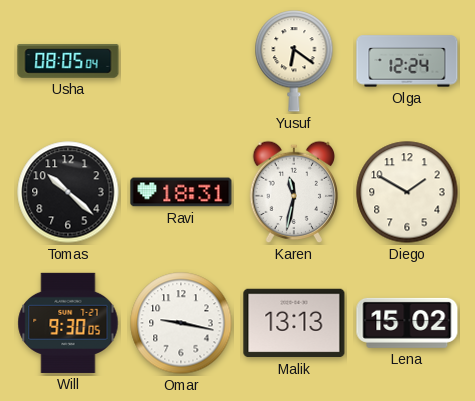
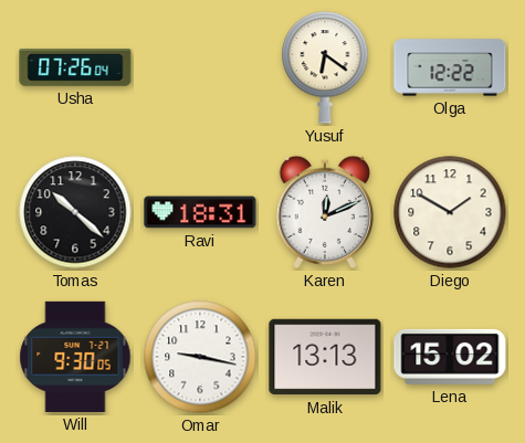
Usha: 08:05 -> 07:26
Olga: 12:24 -> 12:22
Karen: 11:32 -> 12:11
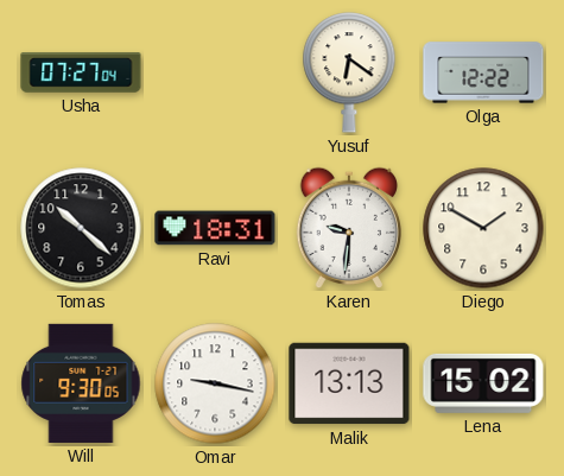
Usha: 07:26 -> 07:27
Karen: 12:11 -> 9:31
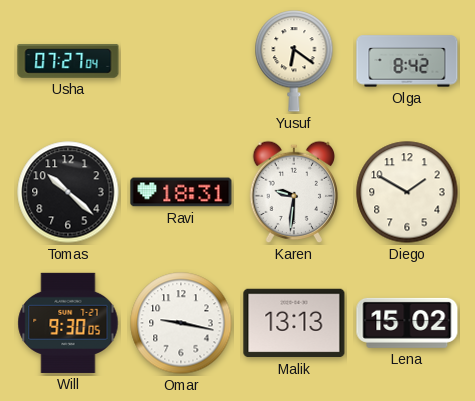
Olga: 12:22 -> 8:42
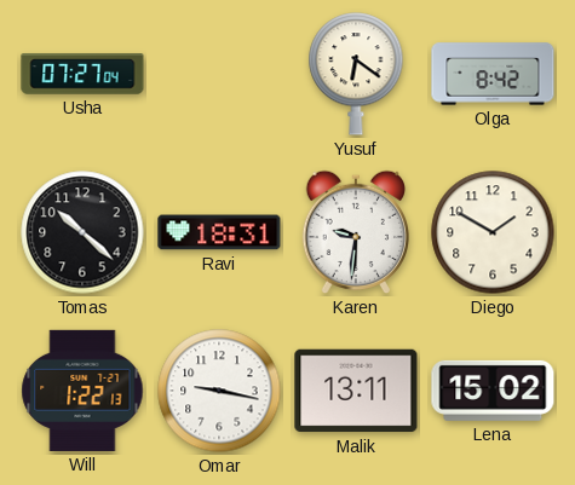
Will: 9:30 -> 1:22
Malik: 13:13 -> 13:11
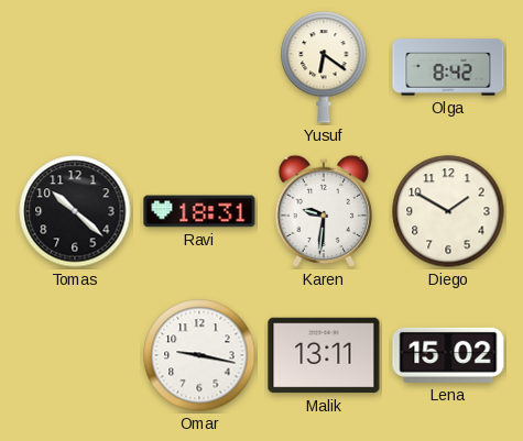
Usha: 07:27 -> none
Will: 1:22 -> none
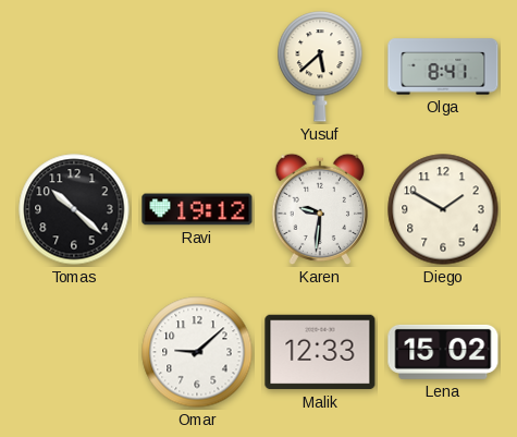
Yusuf: 6:21 -> 5:38
Olga: 8:42 -> 8:41
Ravi: 18:31 -> 19:12
Omar: 9:17 -> 9:08
Malik: 13:11 -> 12:33
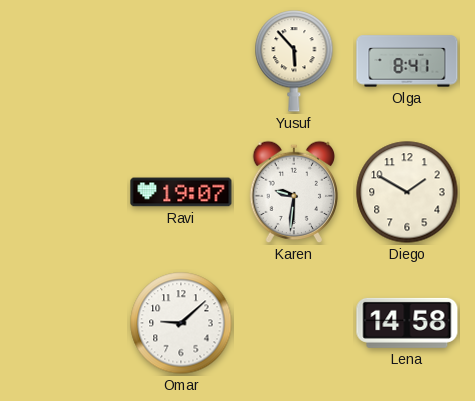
Yusuf: 5:38 -> 5:53
Tomas: 10:22 -> none
Ravi: 19:12 -> 19:07
Malik: 12:33 -> none
Lena: 15:02 -> 14:58
